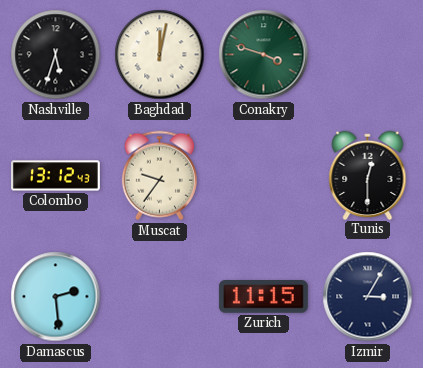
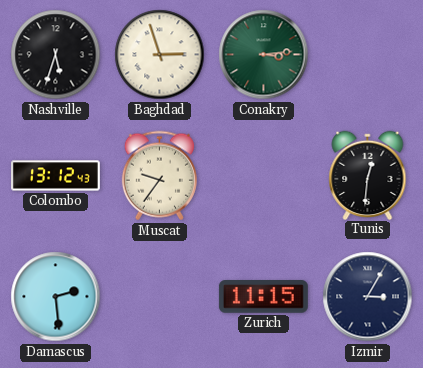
Baghdad: 12:02 -> 2:57
Conakry: 3:48 -> 3:14
Tunis: 12:30 -> 12:31
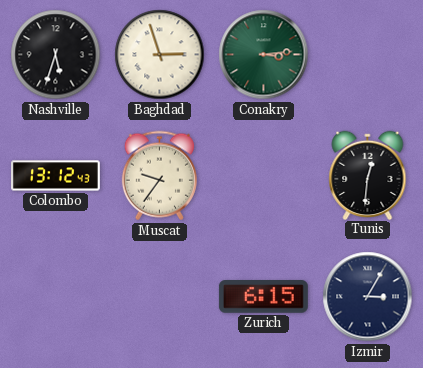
Damascus: 2:29 -> none
Zurich: 11:15 -> 6:15
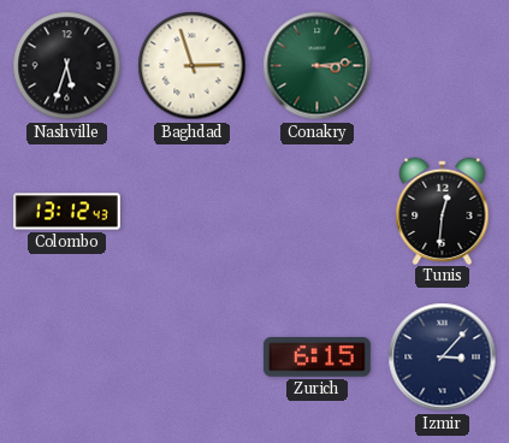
Muscat: 9:36 -> none
Izmir: 3:05 -> 3:07
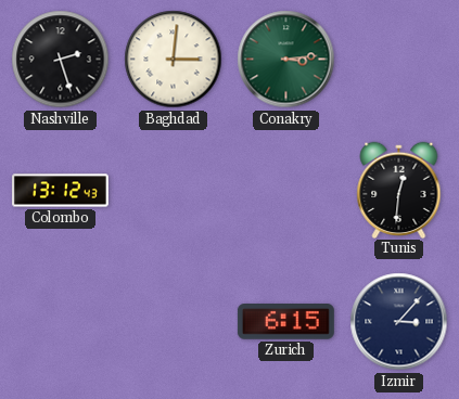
Nashville: 5:33 -> 2:27
Baghdad: 2:57 -> 3:01
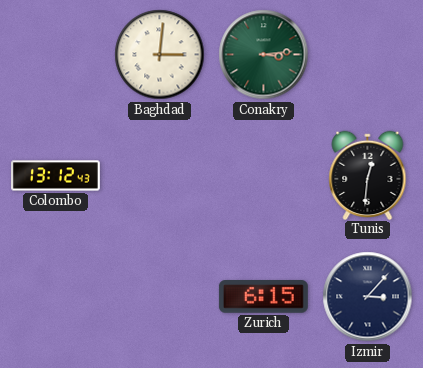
Nashville: 2:27 -> none
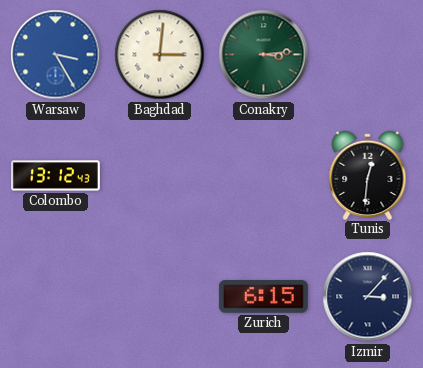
Warsaw: none -> 3:25
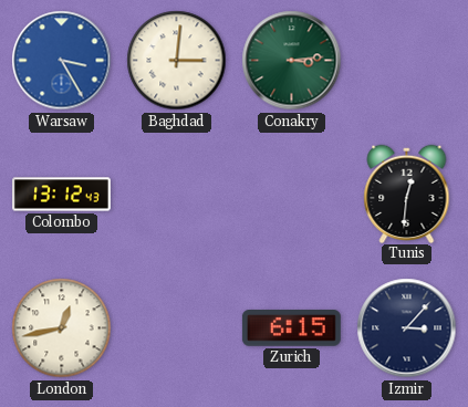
London: none -> 12:43
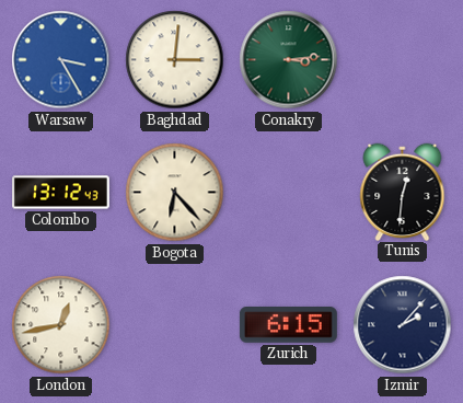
Bogota: none -> 6:23
Izmir: 3:07 -> 2:07
